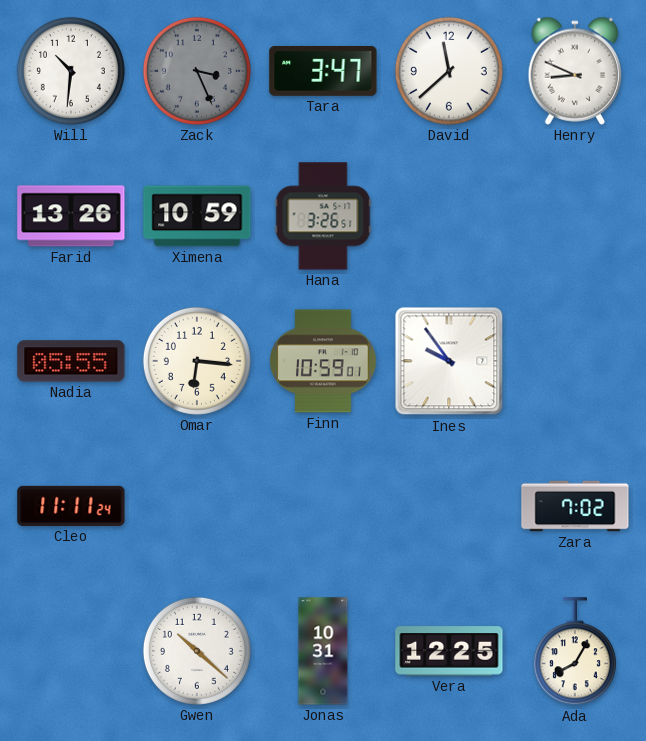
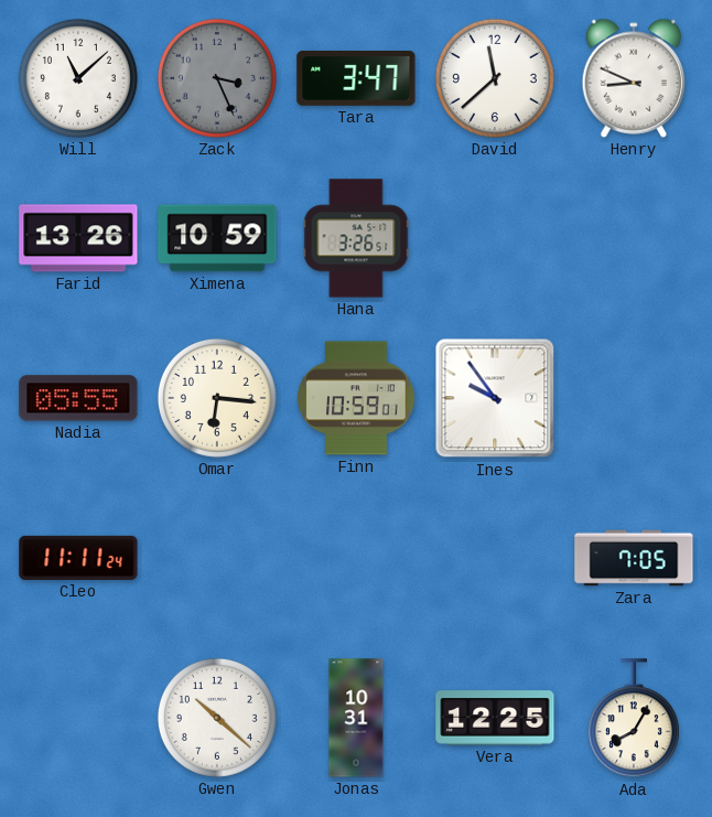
Will: 10:31 -> 11:08
Zara: 7:02 -> 7:05
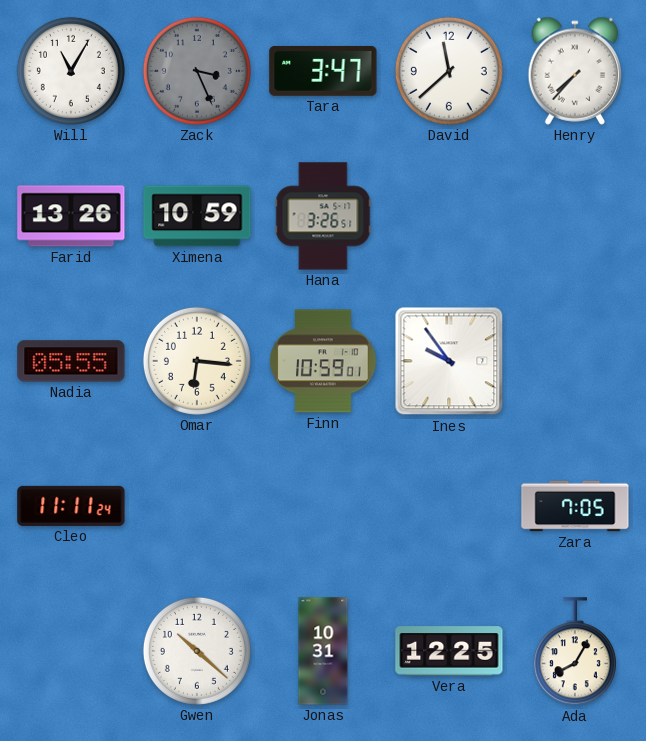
Will: 11:08 -> 11:05
Henry: 8:49 -> 7:37
